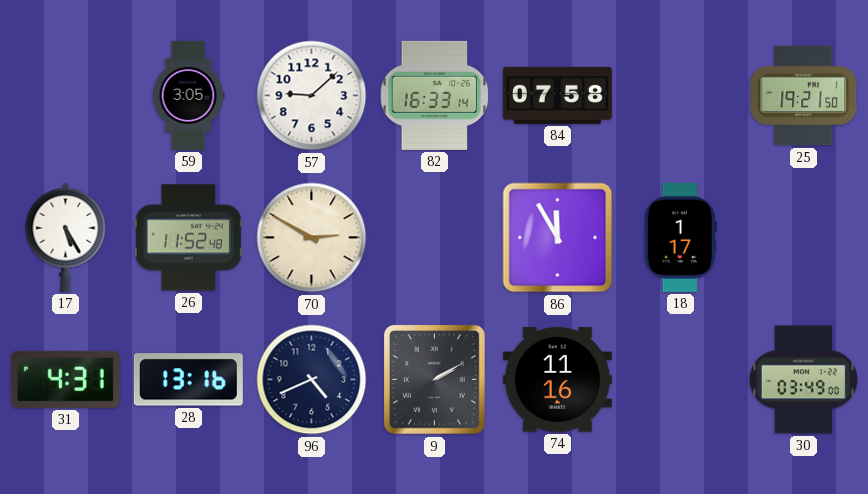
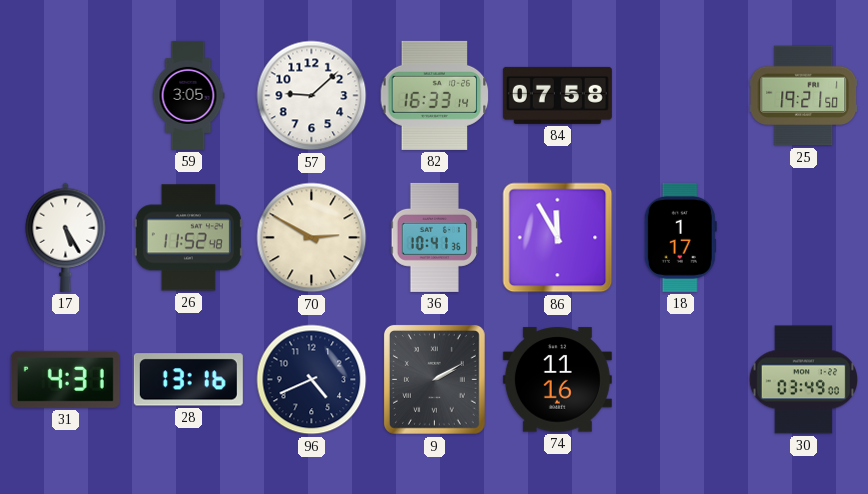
36: none -> 10:41
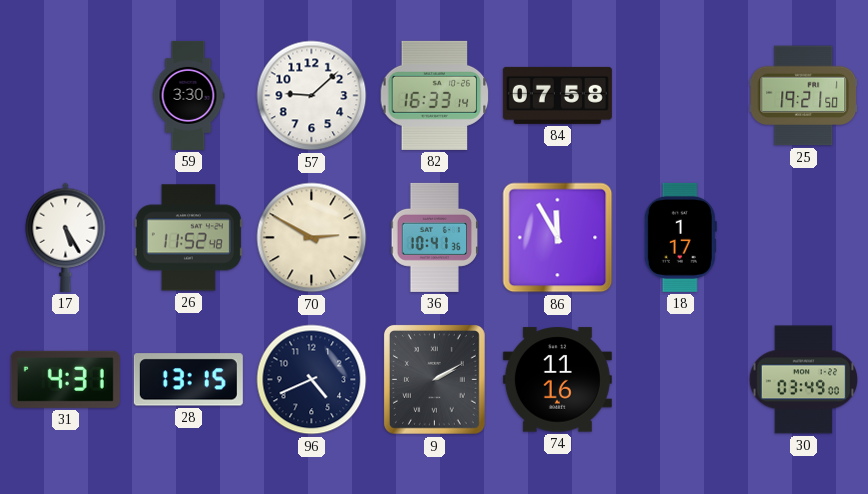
59: 3:05 -> 3:30
28: 13:16 -> 13:15
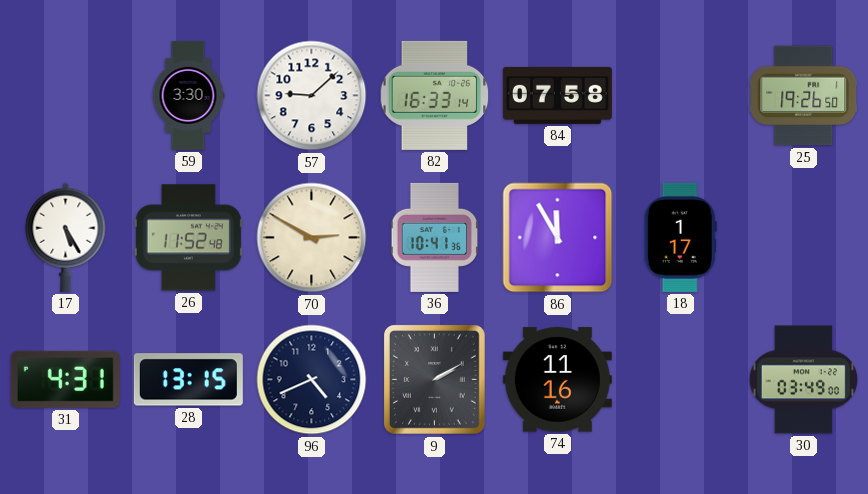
25: 19:21 -> 19:26
